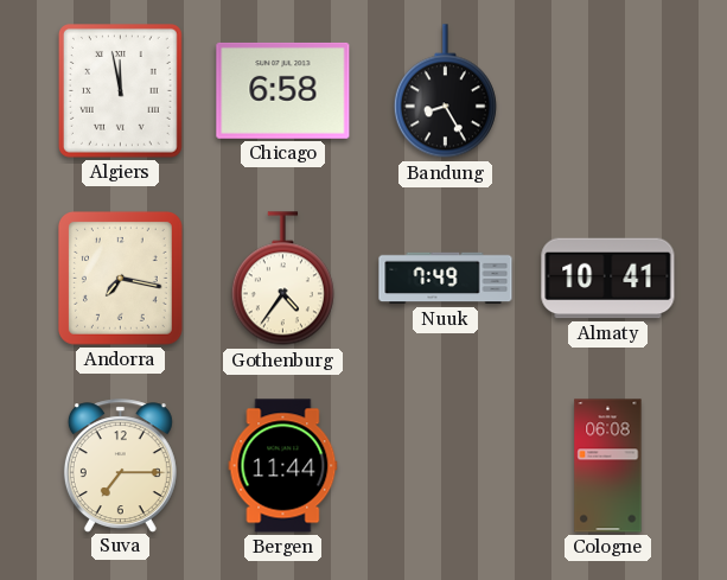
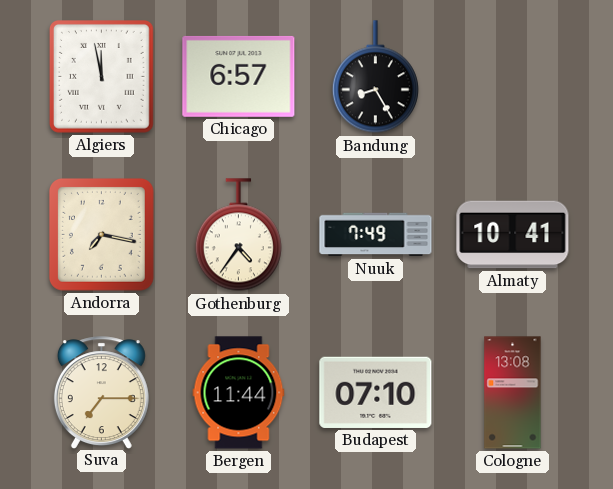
Chicago: 6:58 -> 6:57
Budapest: none -> 07:10
Cologne: 06:08 -> 13:08
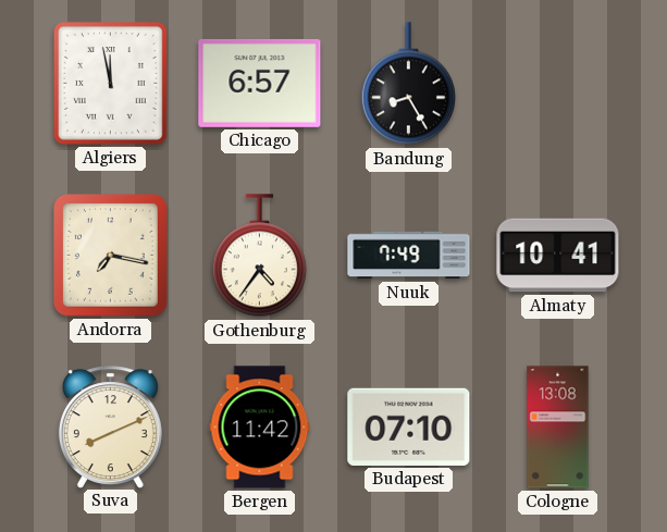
Suva: 7:15 -> 8:11
Bergen: 11:44 -> 11:42
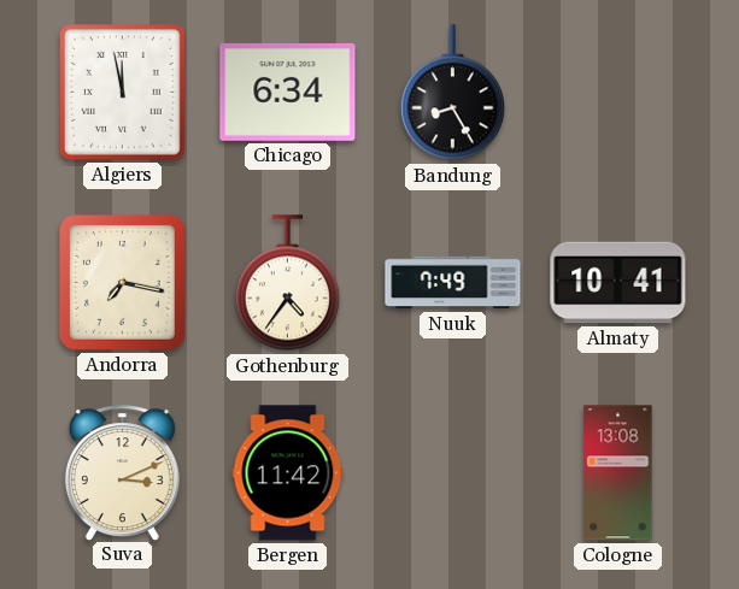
Chicago: 6:57 -> 6:34
Suva: 8:11 -> 3:11
Budapest: 07:10 -> none
